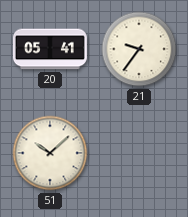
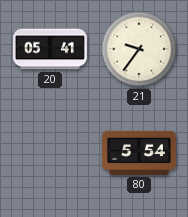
51: 10:08 -> none
80: none -> 5:54
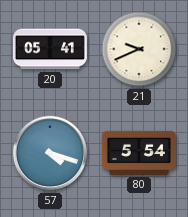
21: 9:36 -> 9:41
57: none -> 4:18
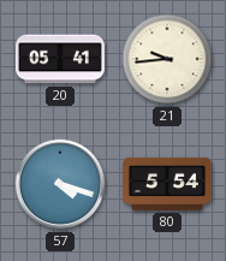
21: 9:41 -> 9:44
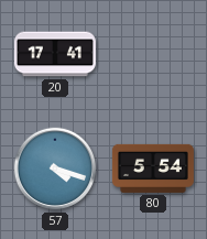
20: 05:41 -> 17:41
21: 9:44 -> none
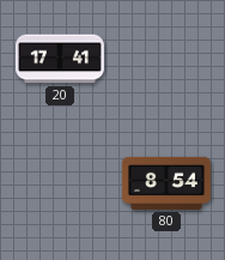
57: 4:18 -> none
80: 5:54 -> 8:54
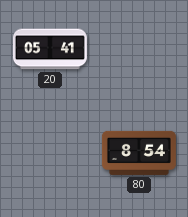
20: 17:41 -> 05:41
